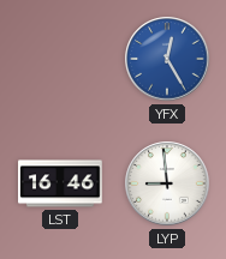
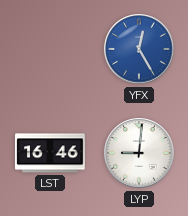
LYP: 8:59 -> 9:01
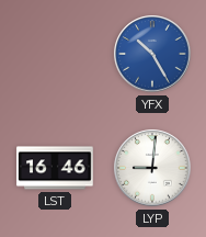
YFX: 12:25 -> 10:25
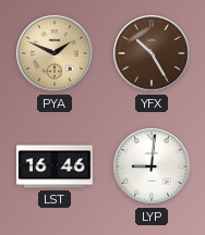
PYA: none -> 1:49
YFX dial: blue -> brown
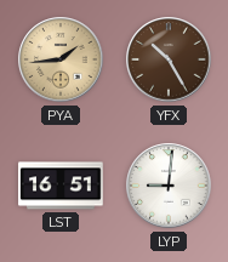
PYA: 1:49 -> 1:44
LST: 16:46 -> 16:51
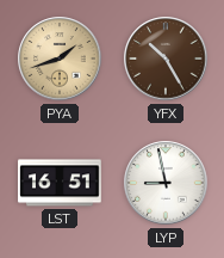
PYA: 1:44 -> 1:42
LYP: 9:01 -> 8:58
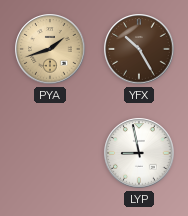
LST: 16:51 -> none
